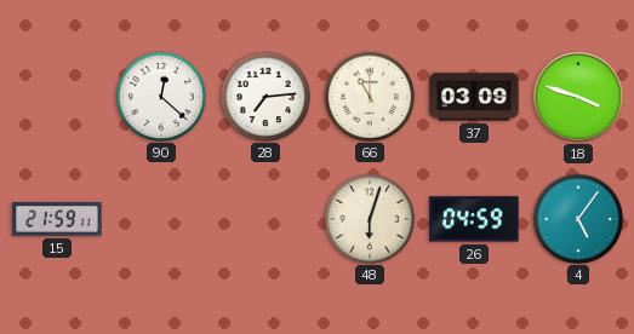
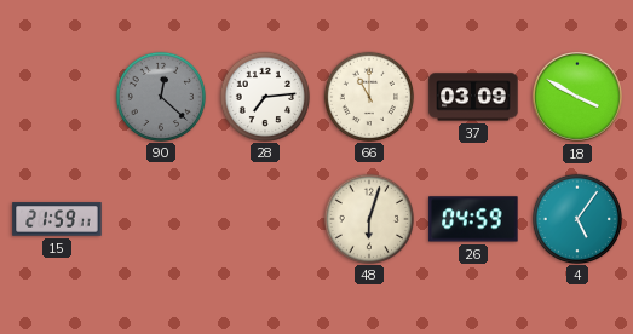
90 dial: white -> grey
18: 3:48 -> 3:50
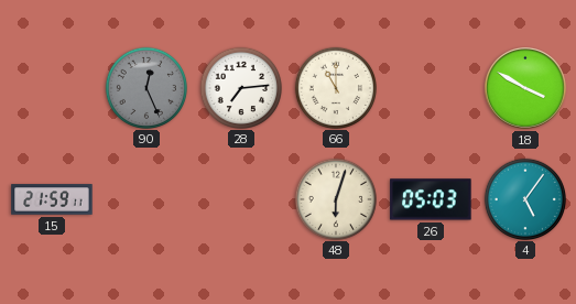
90: 12:22 -> 12:26
37: 03:09 -> none
26: 04:59 -> 05:03
